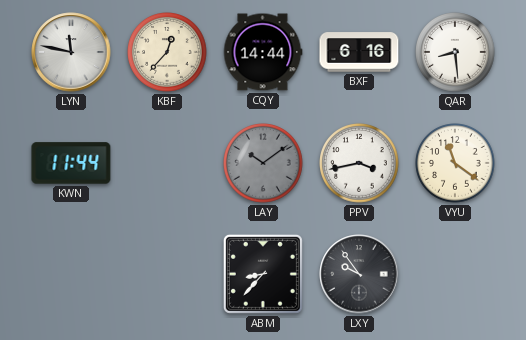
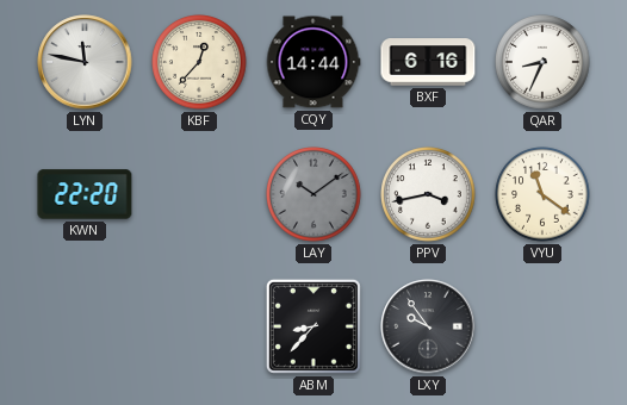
QAR: 8:29 -> 8:34
KWN: 11:44 -> 22:20
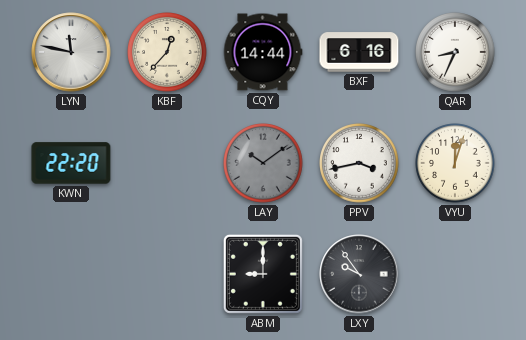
VYU: 11:21 -> 12:03
ABM: 8:37 -> 9:00
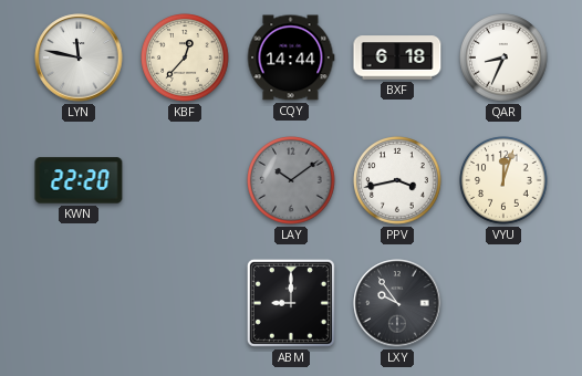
BXF: 6:16 -> 6:18
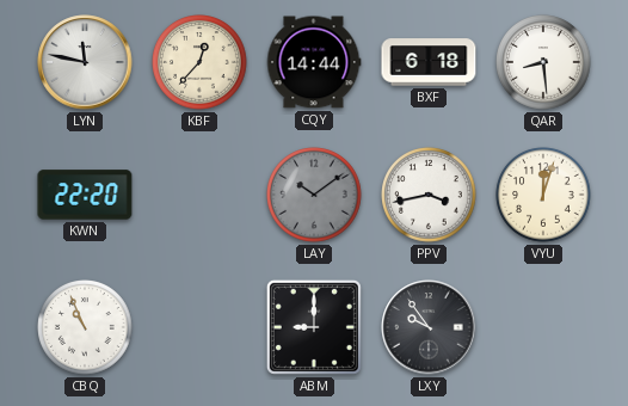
QAR: 8:34 -> 8:29
CBQ: none -> 10:56
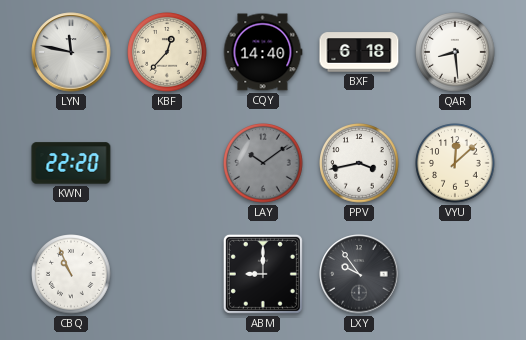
CQY: 14:44 -> 14:40
VYU: 12:03 -> 12:08
